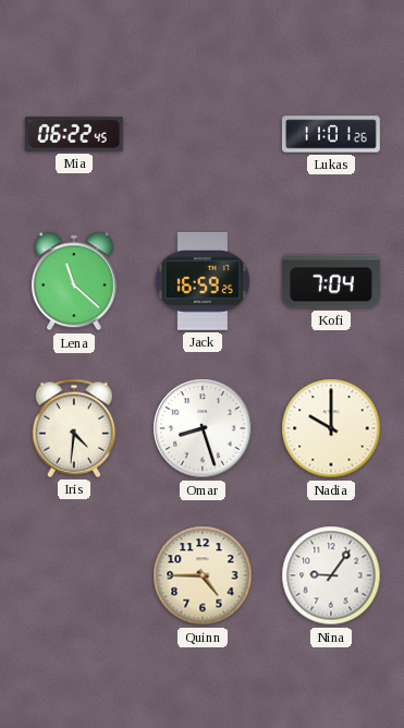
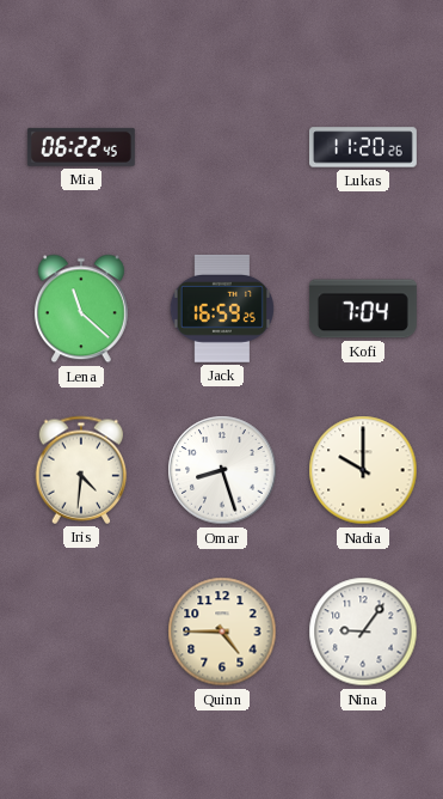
Lukas: 11:01 -> 11:20
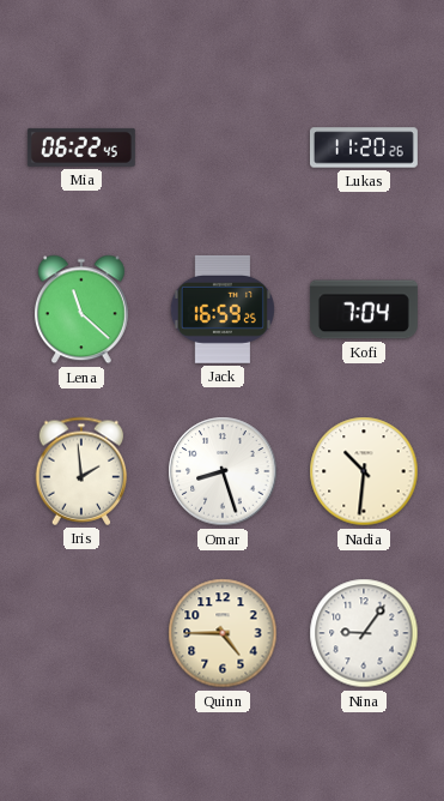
Iris: 4:31 -> 1:59
Nadia: 10:00 -> 10:31
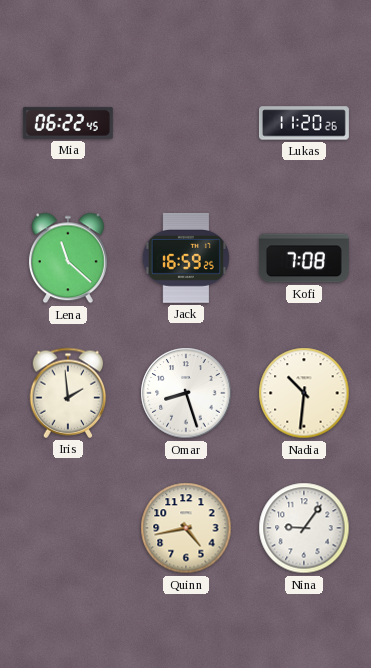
Kofi: 7:04 -> 7:08
Quinn: 4:45 -> 4:43
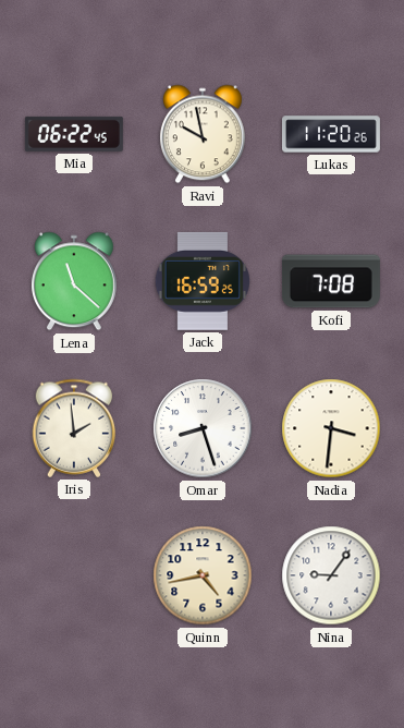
Ravi: none -> 9:58
Nadia: 10:31 -> 3:31
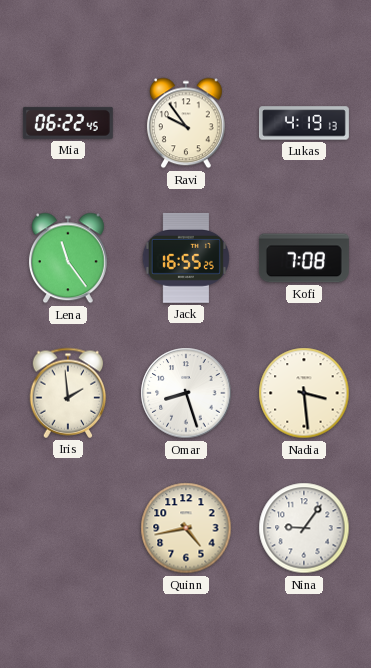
Ravi: 9:58 -> 9:54
Lukas: 11:20 -> 4:19
Lena: 11:22 -> 11:24
Jack: 16:59 -> 16:55
Nadia: 3:31 -> 3:29
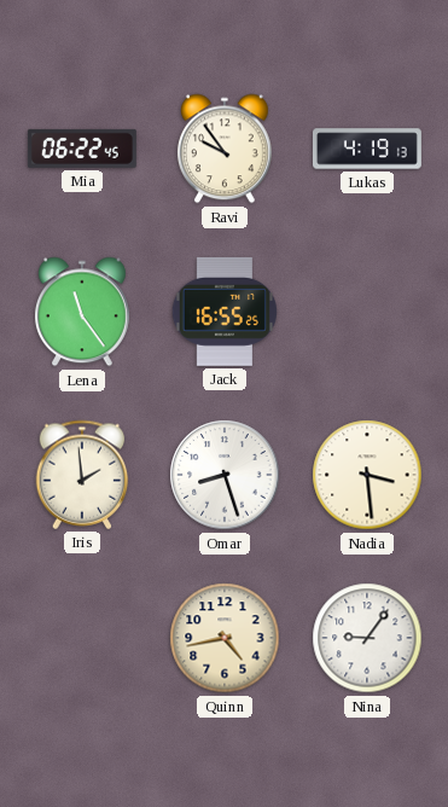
Kofi: 7:08 -> none
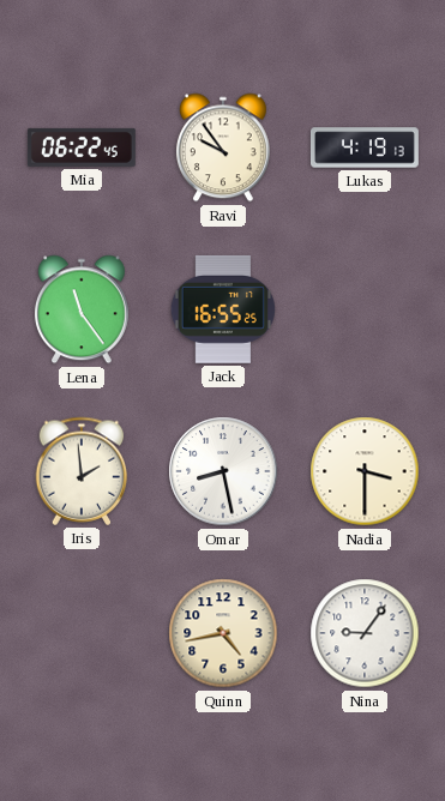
Omar: 8:27 -> 8:28
Nadia: 3:29 -> 3:30
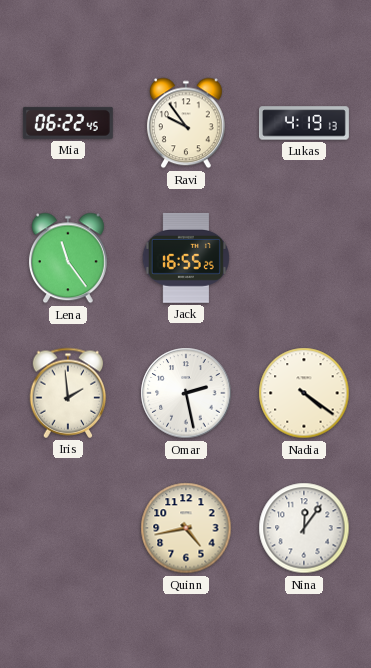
Omar: 8:28 -> 2:28
Nadia: 3:30 -> 4:21
Nina: 9:06 -> 12:06
